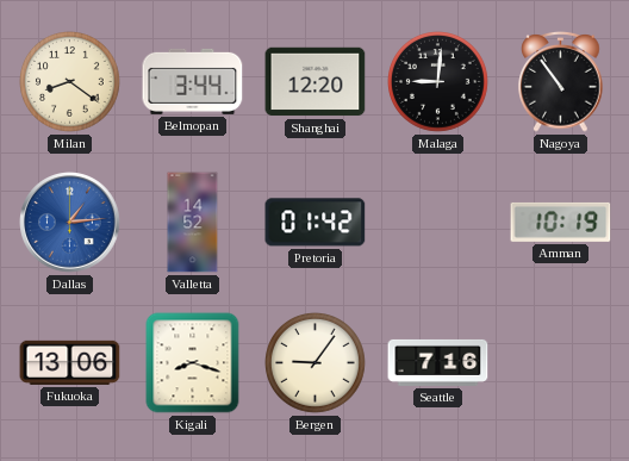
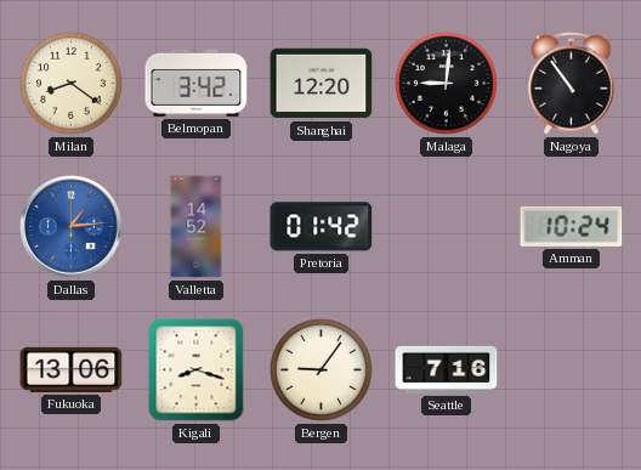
Belmopan: 3:44 -> 3:42
Amman: 10:19 -> 10:24
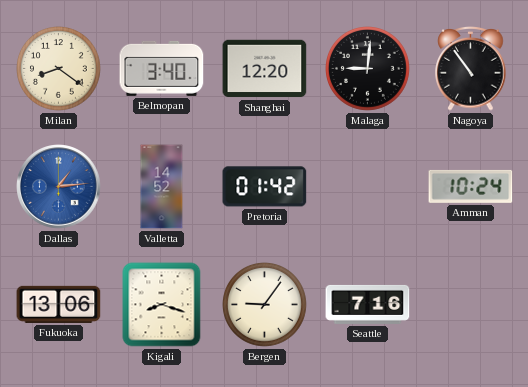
Belmopan: 3:42 -> 3:40
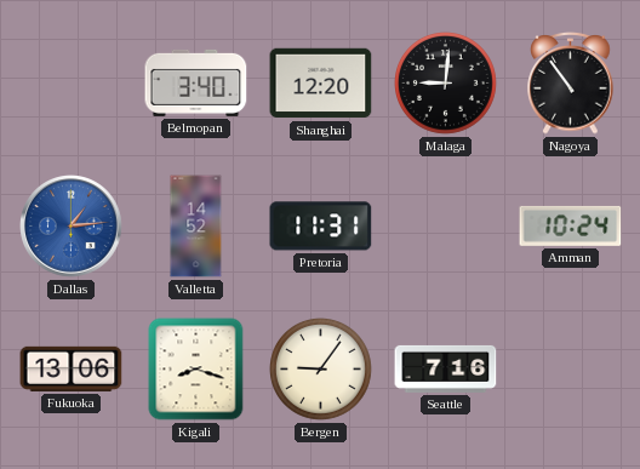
Milan: 8:21 -> none
Pretoria: 01:42 -> 11:31
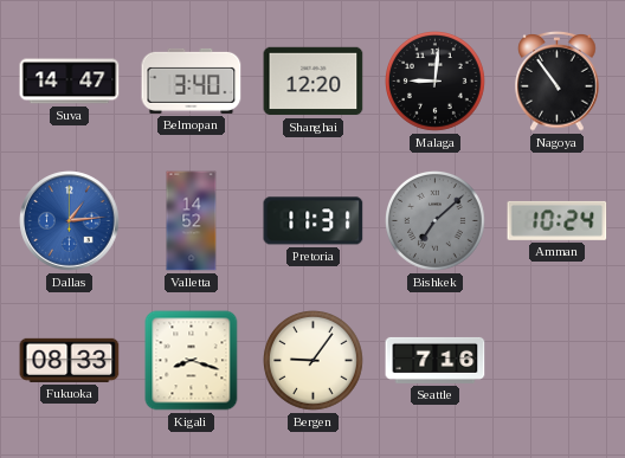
Suva: none -> 14:47
Bishkek: none -> 7:08
Fukuoka: 13:06 -> 08:33
